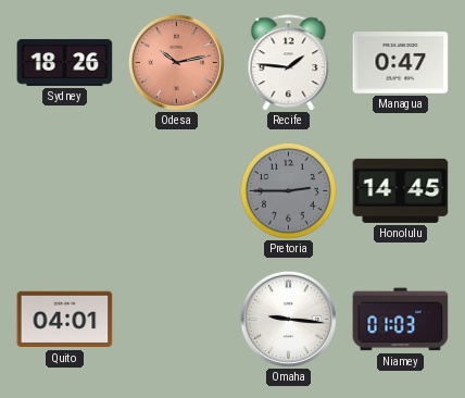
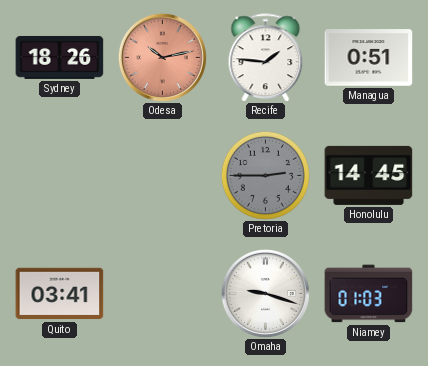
Managua: 0:47 -> 0:51
Quito: 04:01 -> 03:41
Omaha: 9:16 -> 9:18
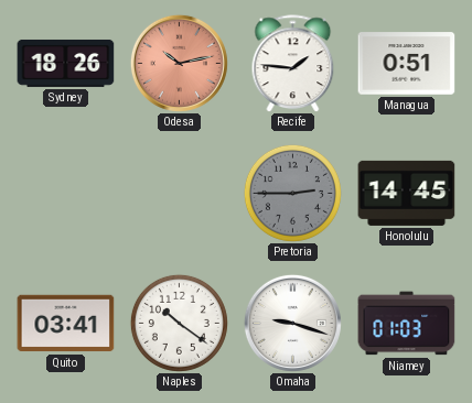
Naples: none -> 10:21
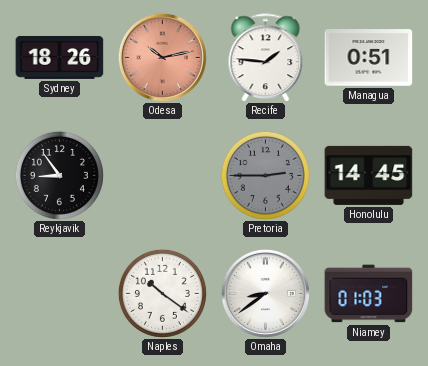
Reykjavik: none -> 8:54
Quito: 03:41 -> none
Omaha: 9:18 -> 8:39
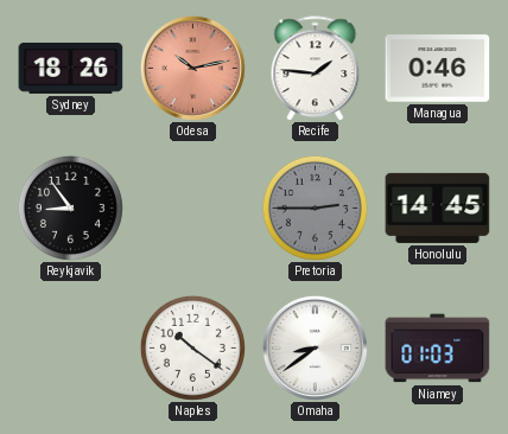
Managua: 0:51 -> 0:46
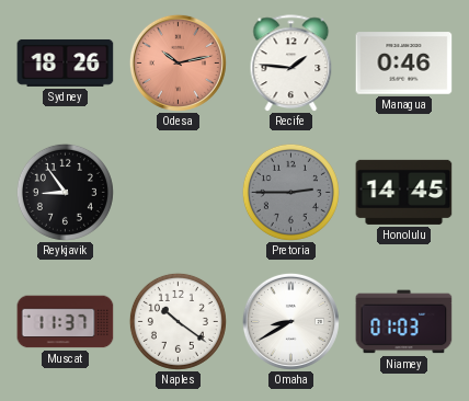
Muscat: none -> 11:37
Omaha: 8:39 -> 8:40
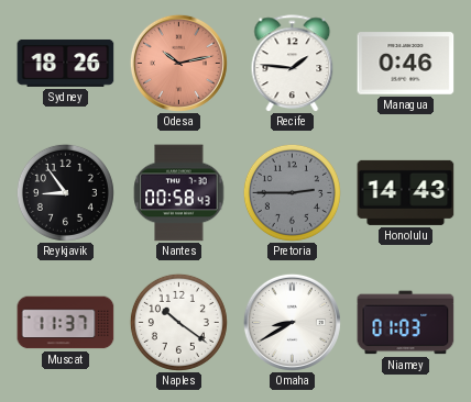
Nantes: none -> 00:58
Honolulu: 14:45 -> 14:43
